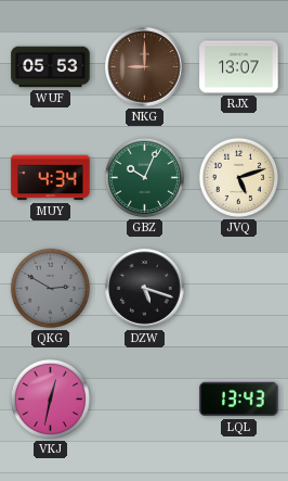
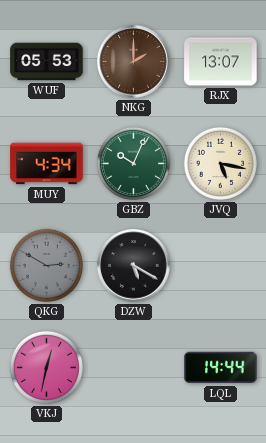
NKG: 9:00 -> 2:00
JVQ: 5:12 -> 5:17
DZW: 5:18 -> 5:20
LQL: 13:43 -> 14:44
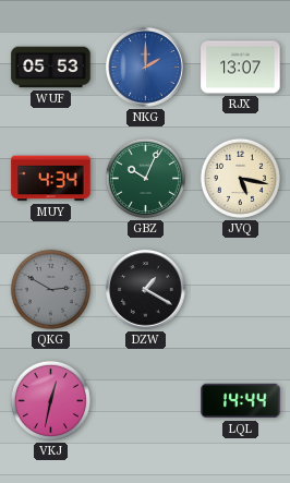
NKG dial: brown -> blue
DZW: 5:20 -> 1:20
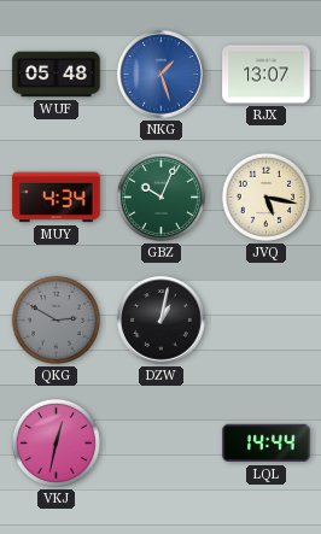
WUF: 05:53 -> 05:48
NKG: 2:00 -> 1:27
DZW: 1:20 -> 1:02
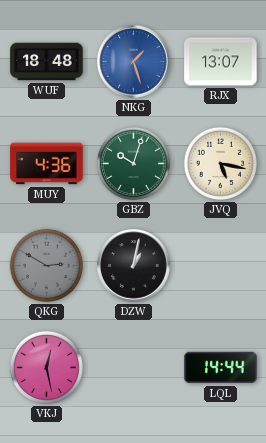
WUF: 05:48 -> 18:48
MUY: 4:34 -> 4:36
GBZ: 10:04 -> 10:03
VKJ: 12:32 -> 12:28
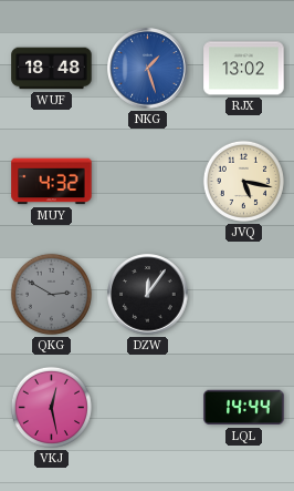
RJX: 13:07 -> 13:02
MUY: 4:36 -> 4:32
GBZ: 10:03 -> none
DZW: 1:02 -> 12:06
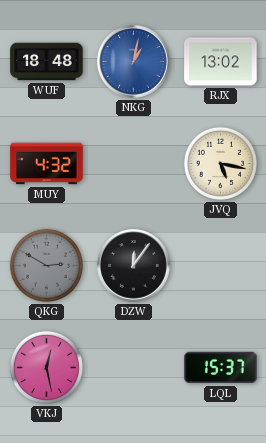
NKG: 1:27 -> 1:02
LQL: 14:44 -> 15:37
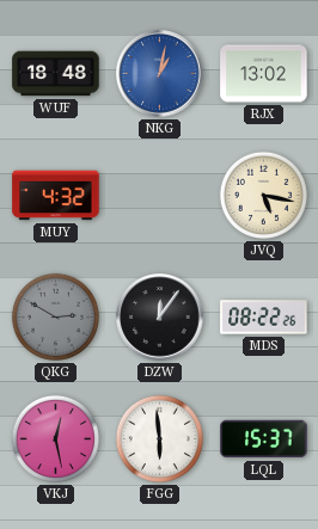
MDS: none -> 08:22
FGG: none -> 5:59
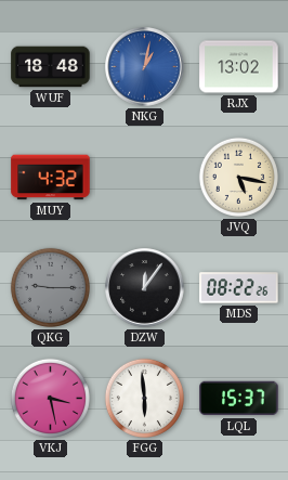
QKG: 2:50 -> 9:15
VKJ: 12:28 -> 3:28
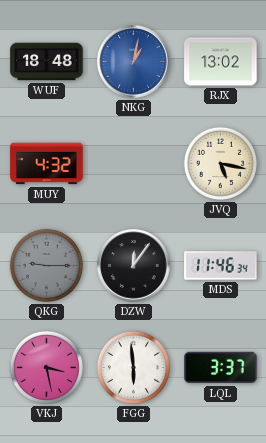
MDS: 08:22 -> 11:46
LQL: 15:37 -> 3:37
